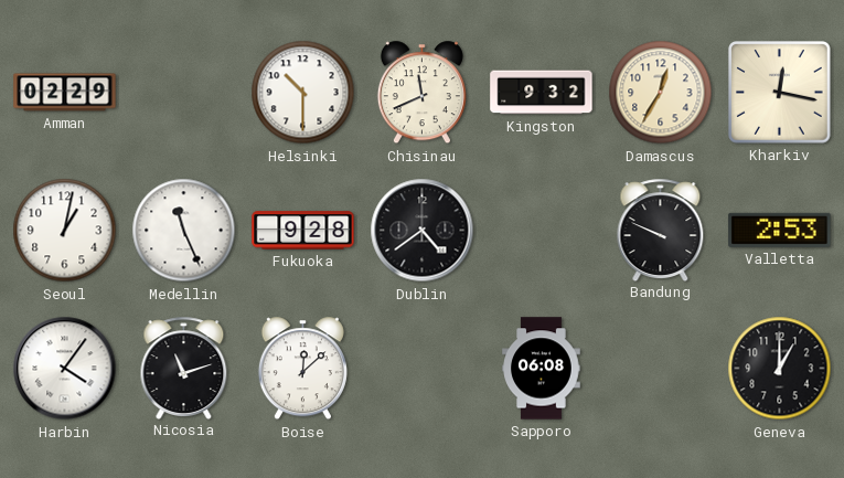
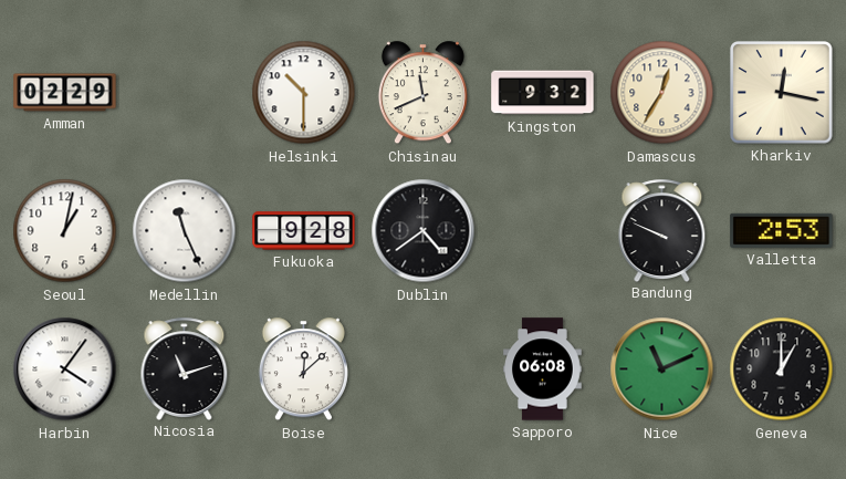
Nice: none -> 11:11
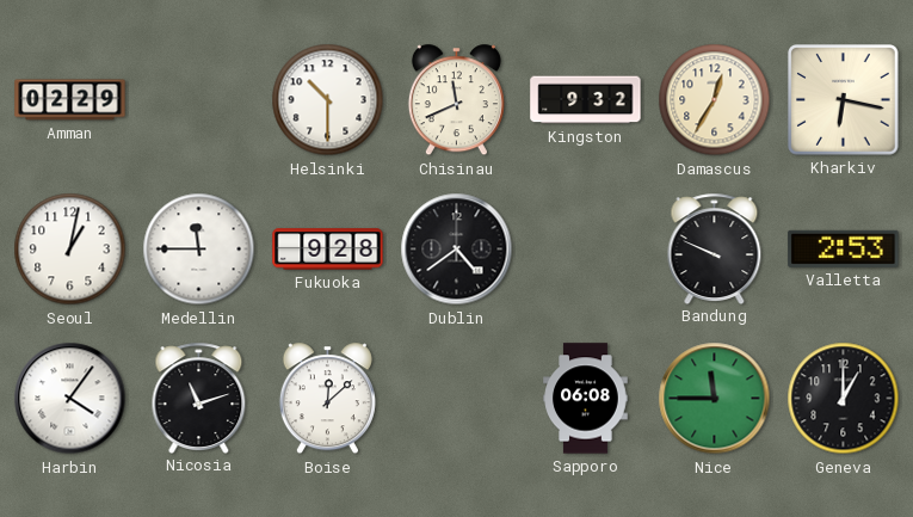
Kharkiv: 12:17 -> 6:17
Medellin: 11:26 -> 11:45
Nice: 11:11 -> 11:45
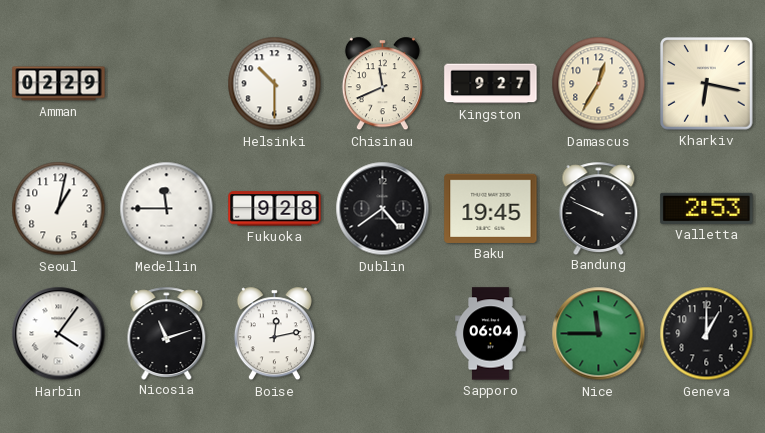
Kingston: 9:32 -> 9:27
Baku: none -> 19:45
Boise: 12:08 -> 12:13
Sapporo: 06:08 -> 06:04
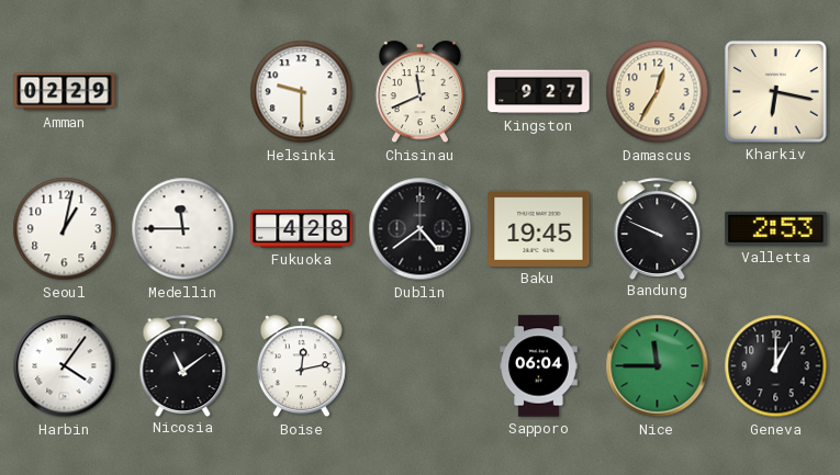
Helsinki: 10:30 -> 9:30
Fukuoka: 9:28 -> 4:28
Nicosia: 11:12 -> 11:09
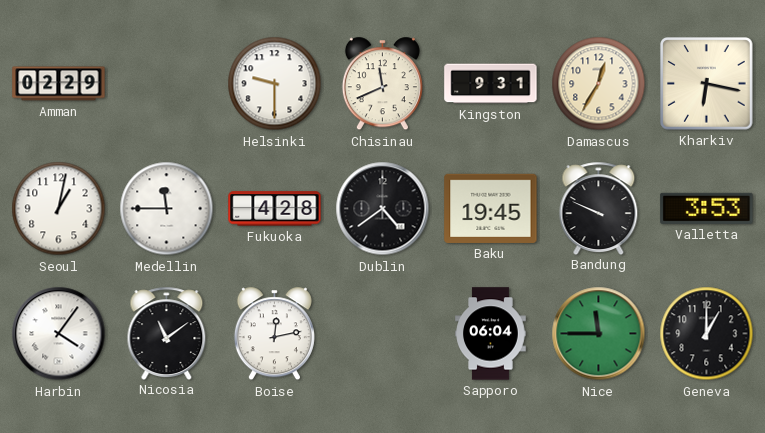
Kingston: 9:27 -> 9:31
Valletta: 2:53 -> 3:53
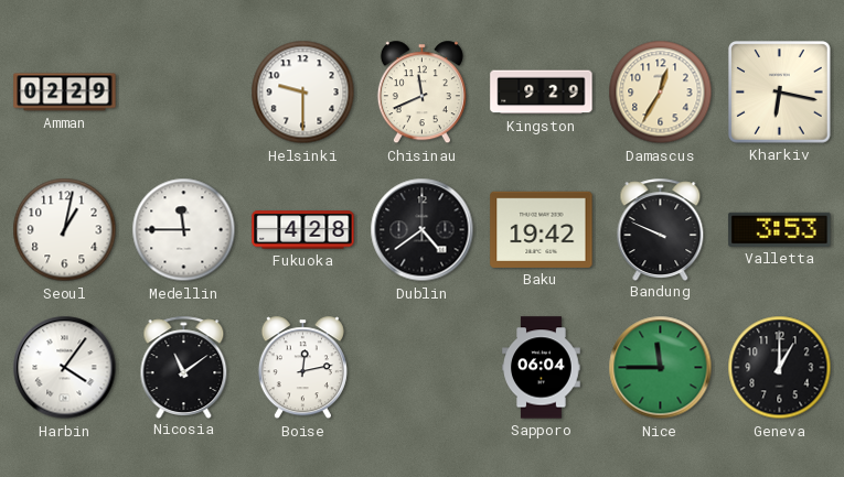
Kingston: 9:31 -> 9:29
Baku: 19:45 -> 19:42
